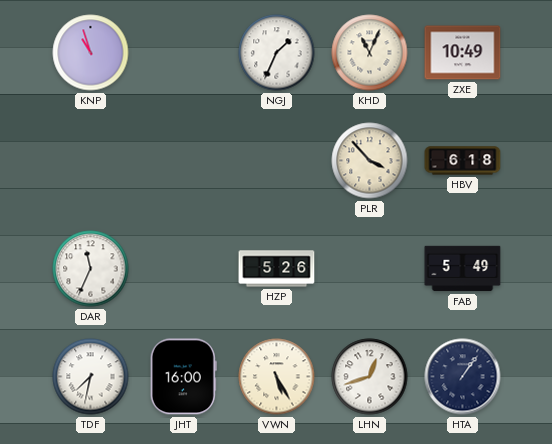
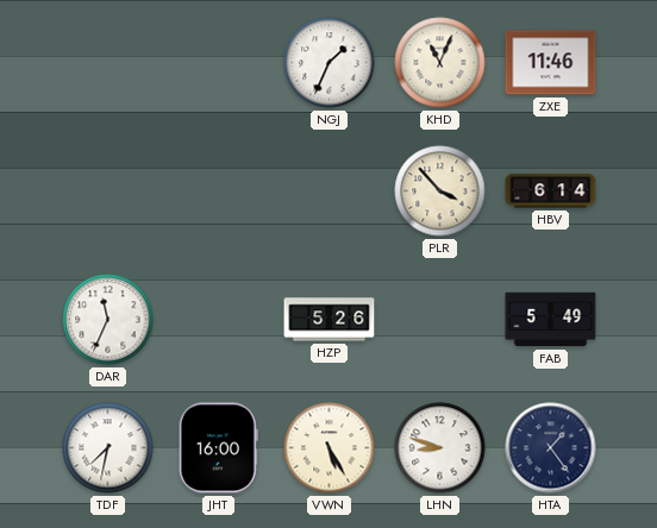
KNP: 10:57 -> none
ZXE: 10:49 -> 11:46
HBV: 6:18 -> 6:14
LHN: 12:42 -> 8:48
HTA: 1:06 -> 1:24
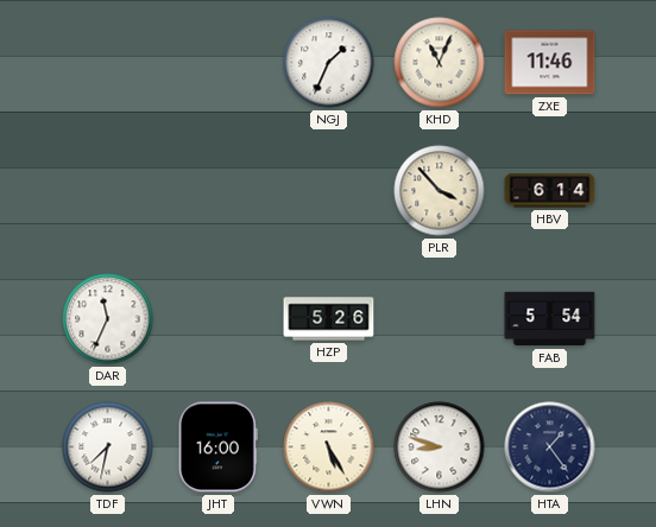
FAB: 5:49 -> 5:54
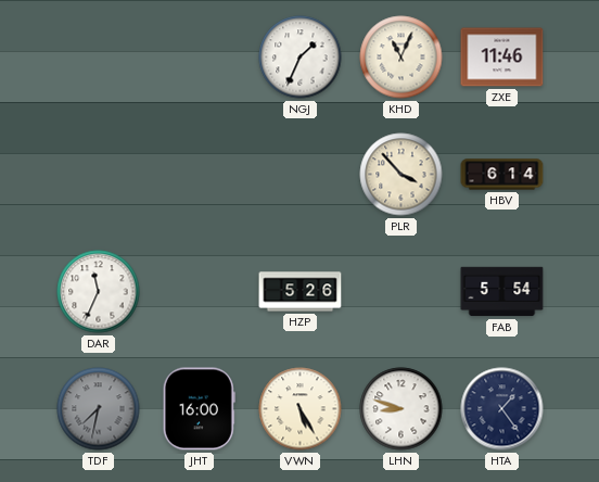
TDF dial: white -> grey
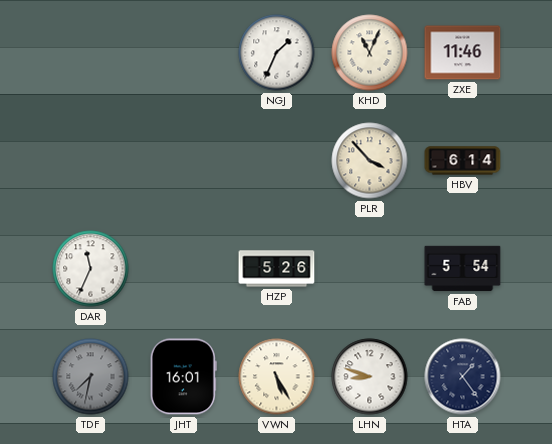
JHT: 16:00 -> 16:01
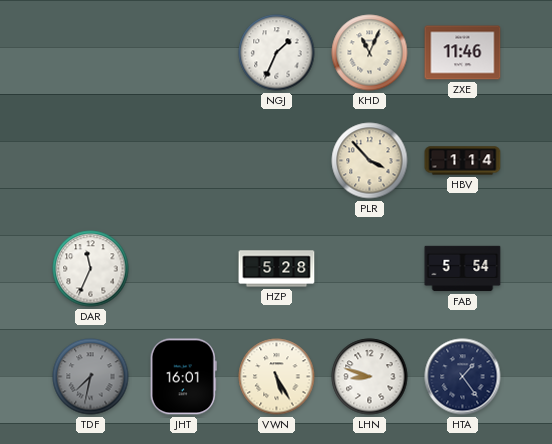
HBV: 6:14 -> 1:14
HZP: 5:26 -> 5:28
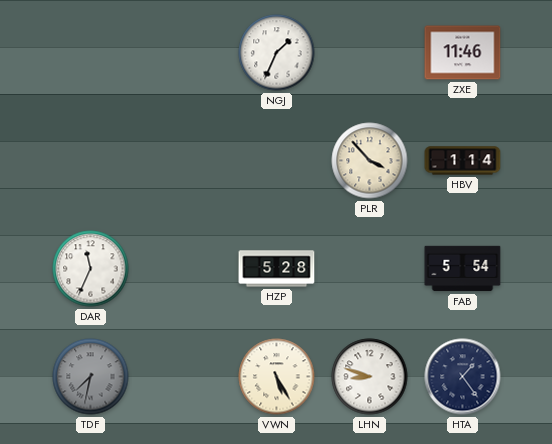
KHD: 11:04 -> none
JHT: 16:01 -> none
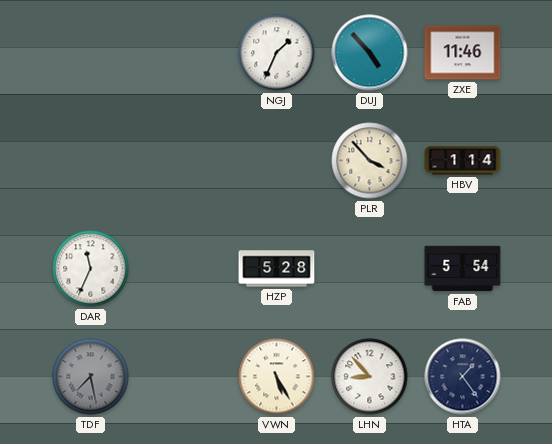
DUJ: none -> 4:53
TDF: 7:32 -> 7:28
LHN: 8:48 -> 8:53
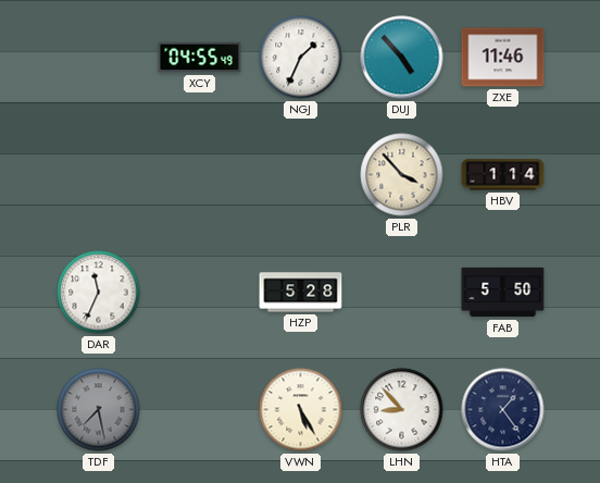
XCY: none -> 04:55
FAB: 5:54 -> 5:50
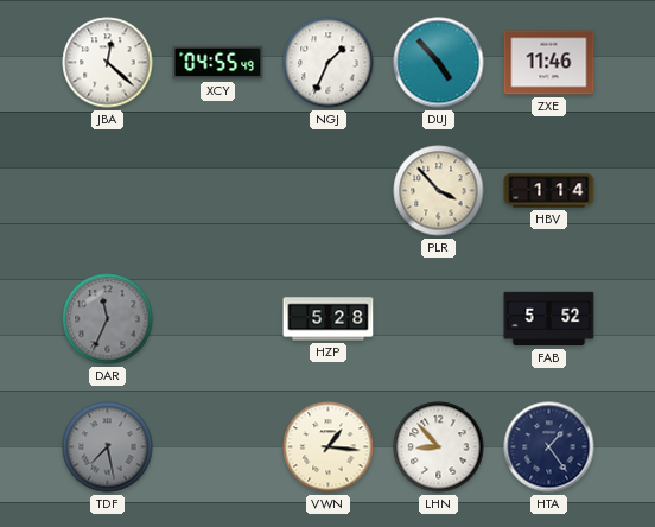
JBA: none -> 12:22
DAR dial: white -> grey
FAB: 5:50 -> 5:52
VWN: 5:25 -> 1:16
